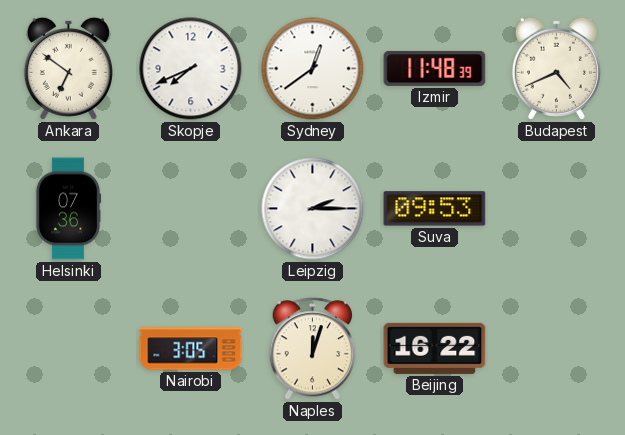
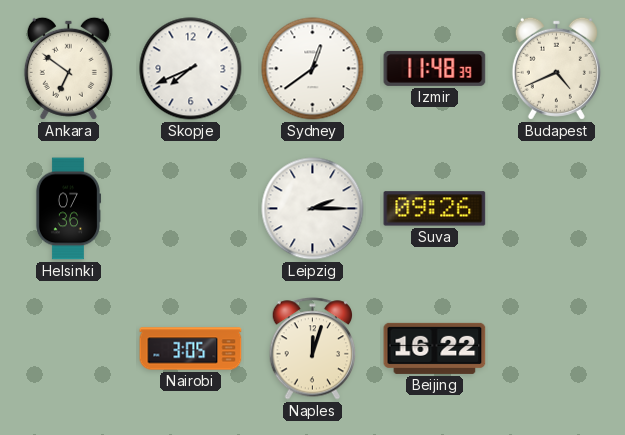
Suva: 09:53 -> 09:26
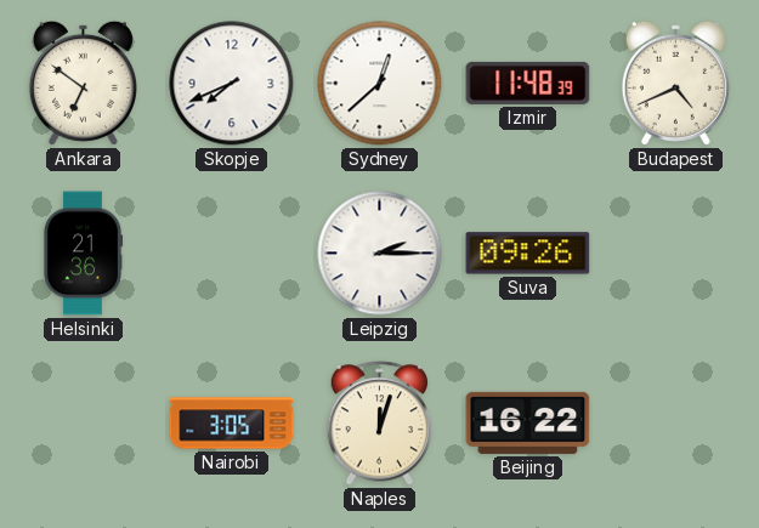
Sydney: 12:39 -> 12:38
Helsinki: 07:36 -> 21:36
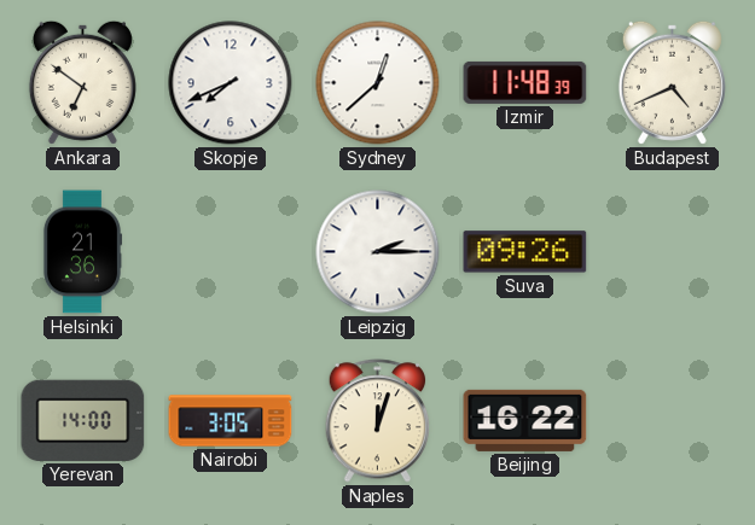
Yerevan: none -> 14:00
